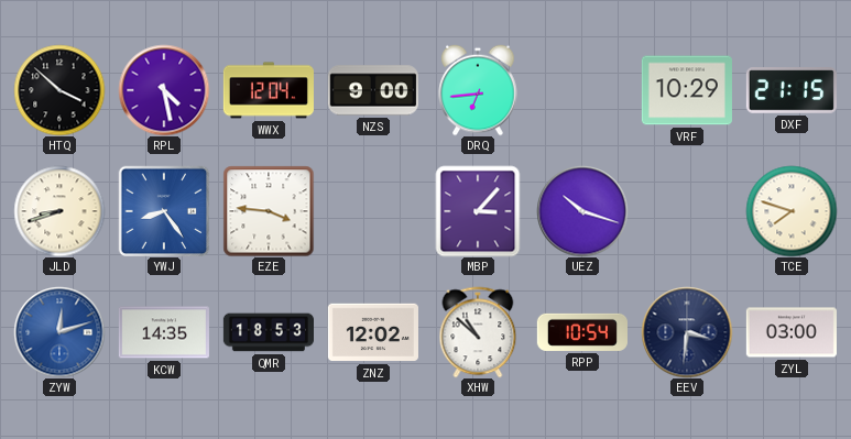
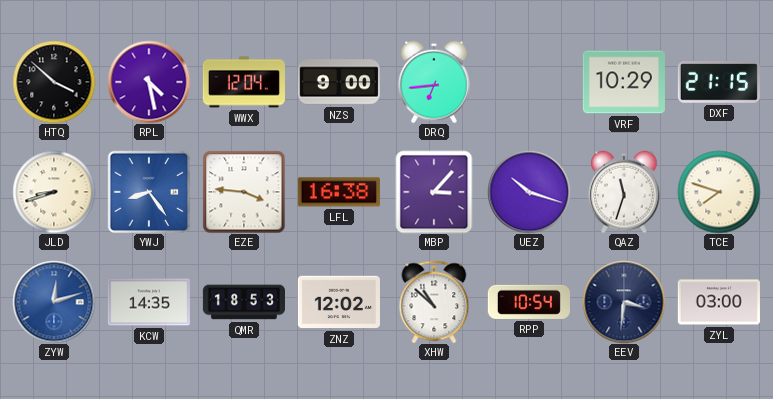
LFL: none -> 16:38
QAZ: none -> 11:33
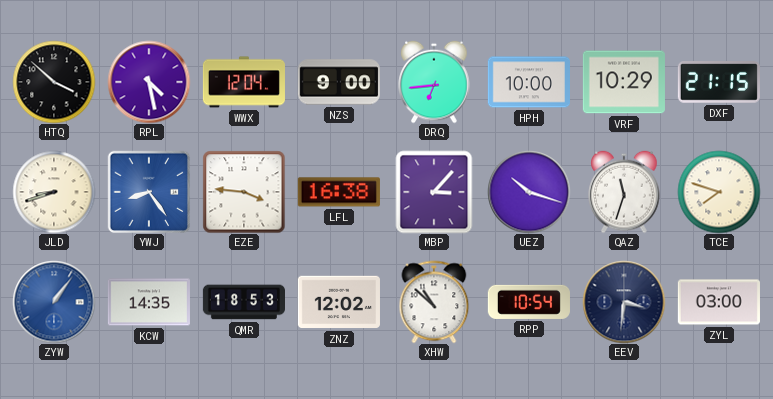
HPH: none -> 10:00
ZYW: 12:12 -> 1:06
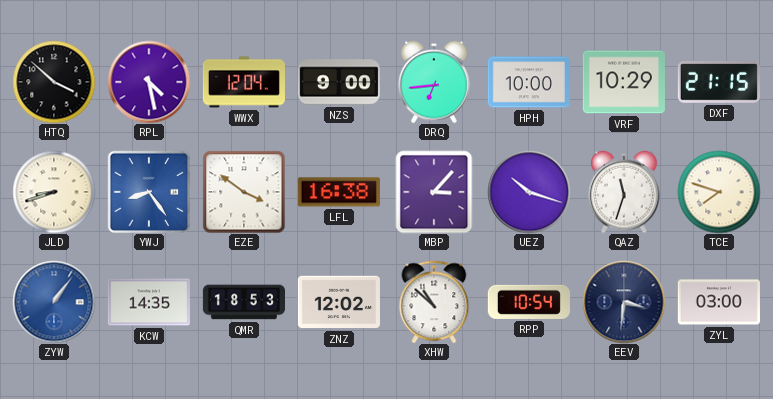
EZE: 3:46 -> 3:51
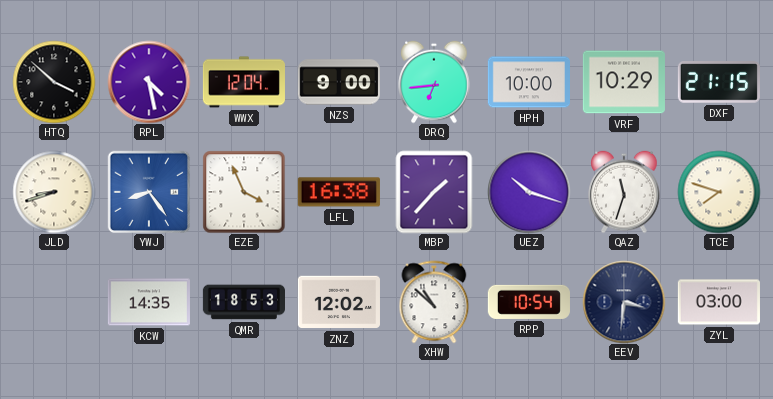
EZE: 3:51 -> 3:56
MBP: 3:07 -> 1:37
ZYW: 1:06 -> none
